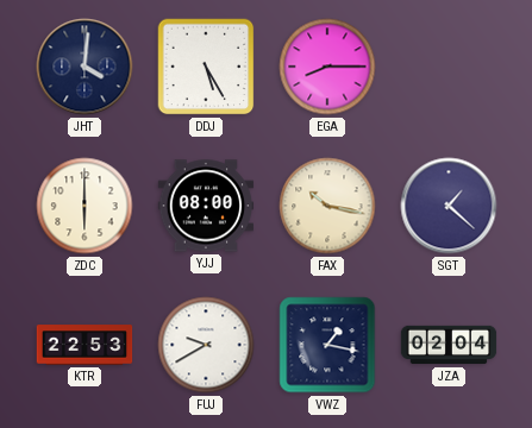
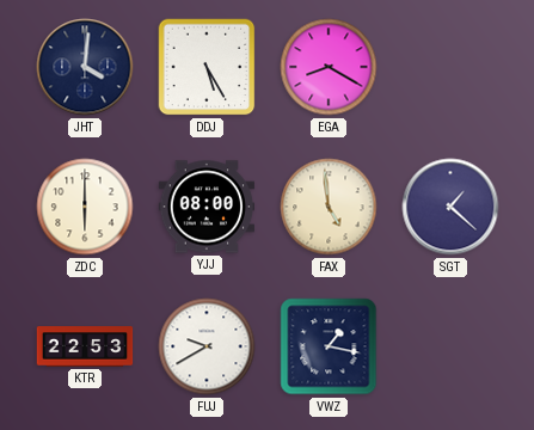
EGA: 8:15 -> 8:20
FAX: 10:17 -> 4:59
JZA: 02:04 -> none
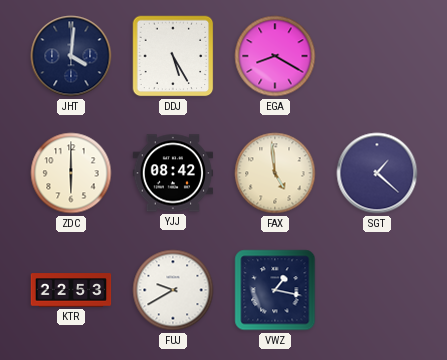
YJJ: 08:00 -> 08:42
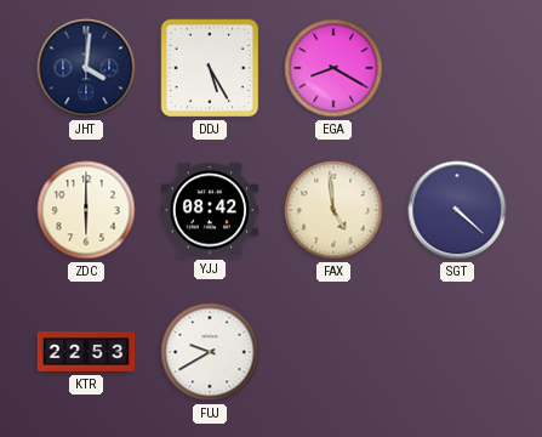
SGT: 1:22 -> 4:22
VWZ: 1:17 -> none
